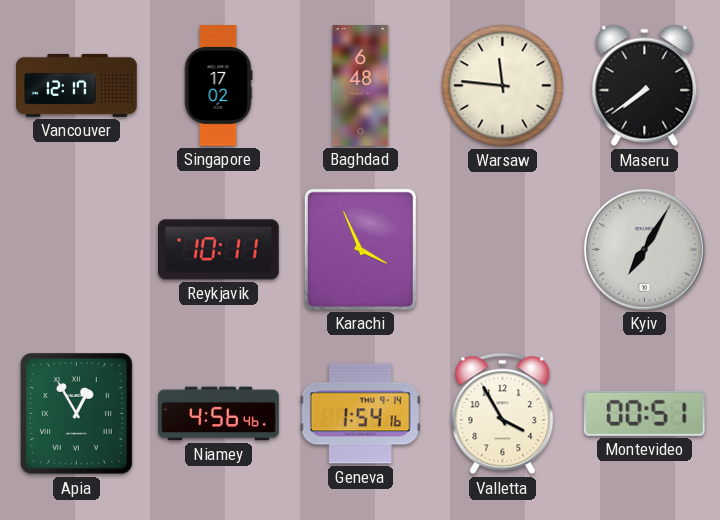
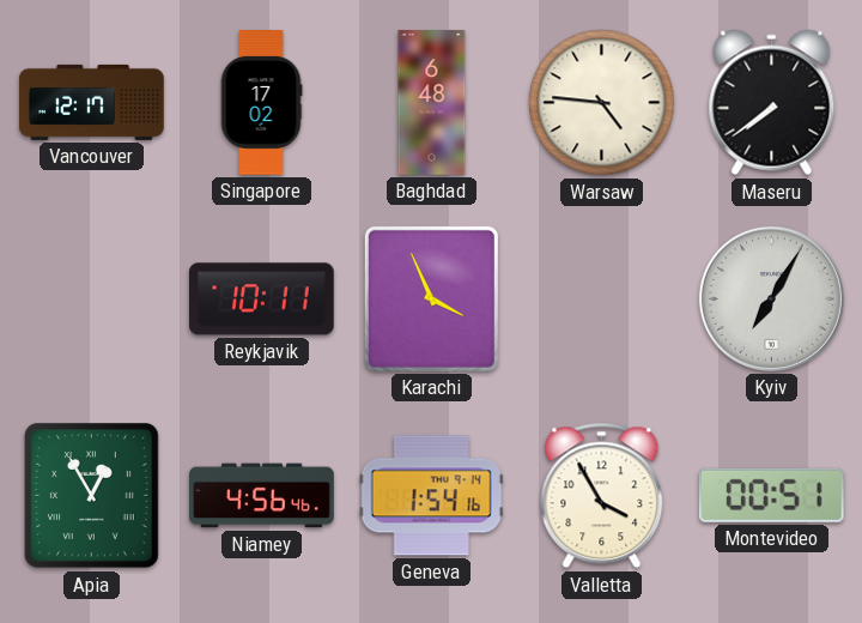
Warsaw: 11:46 -> 4:46
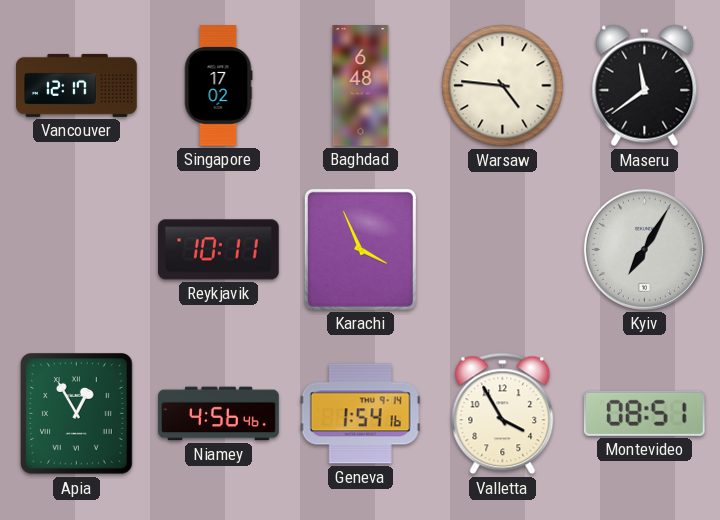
Maseru: 7:39 -> 11:39
Montevideo: 00:51 -> 08:51
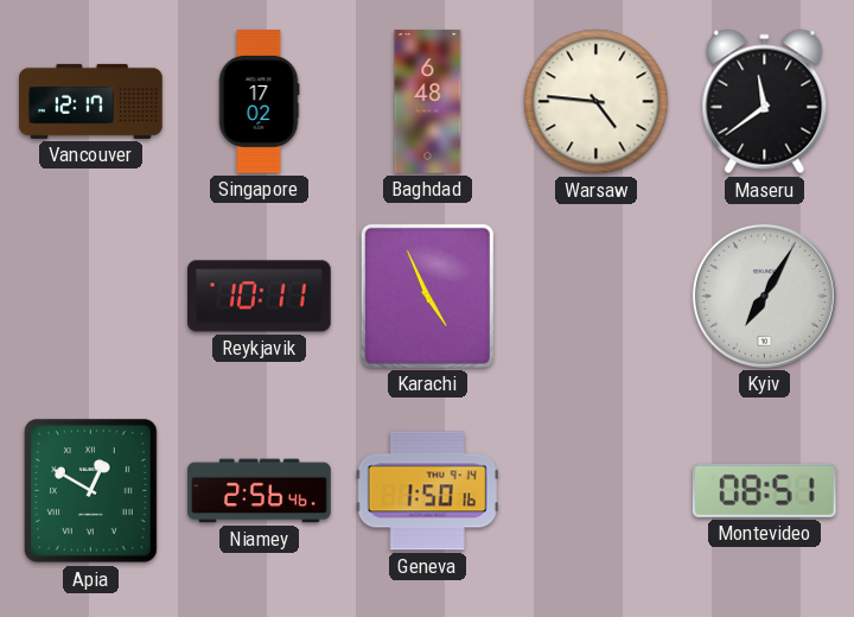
Karachi: 3:56 -> 4:56
Apia: 12:55 -> 12:50
Niamey: 4:56 -> 2:56
Geneva: 1:54 -> 1:50
Valletta: 3:55 -> none
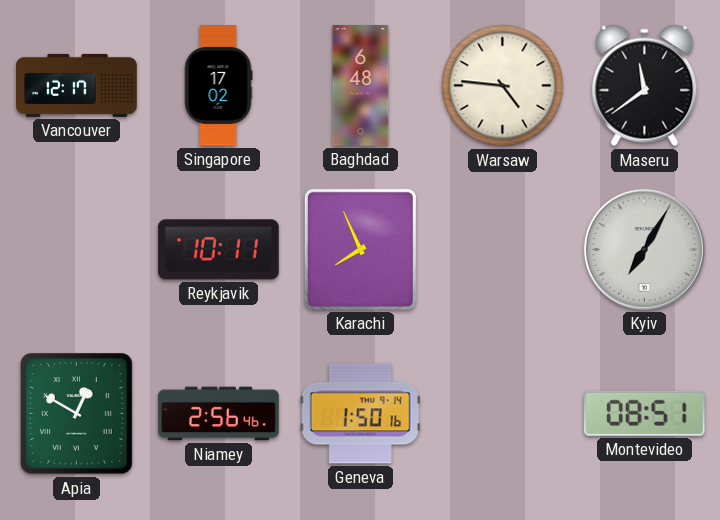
Karachi: 4:56 -> 7:56
